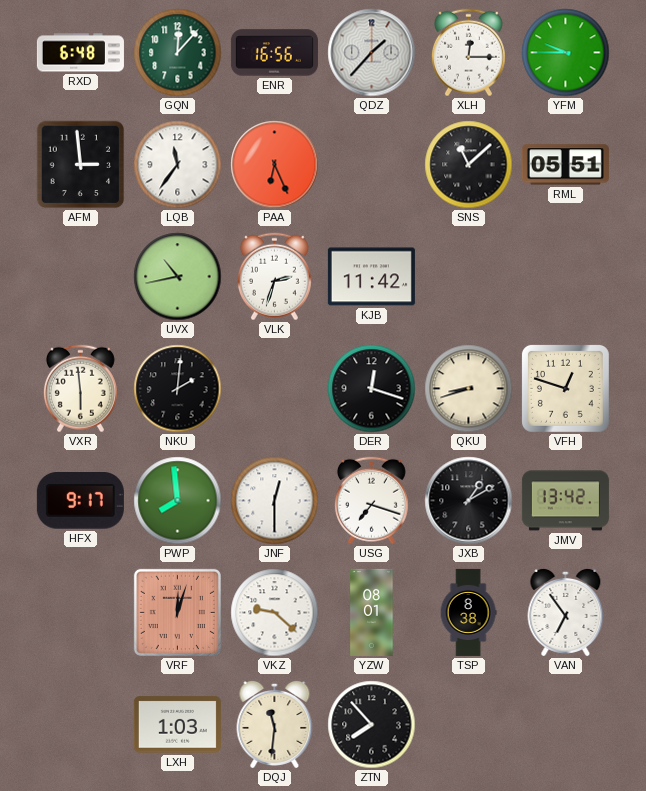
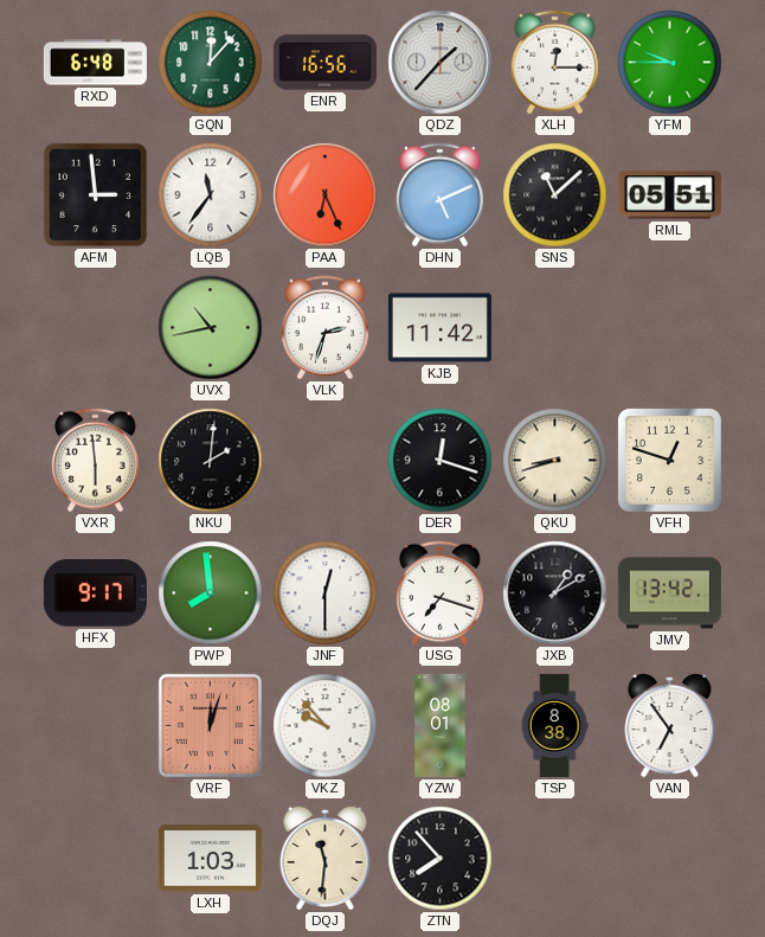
DHN: none -> 5:11
VKZ: 9:22 -> 9:53
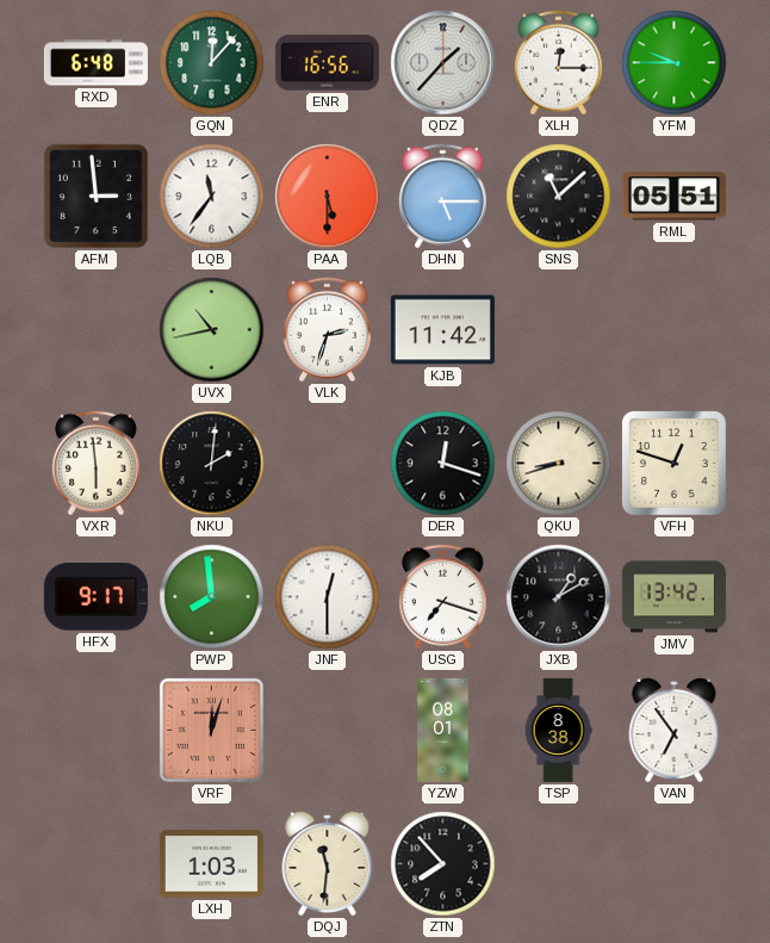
PAA: 6:26 -> 5:30
DHN: 5:11 -> 5:15
VKZ: 9:53 -> none
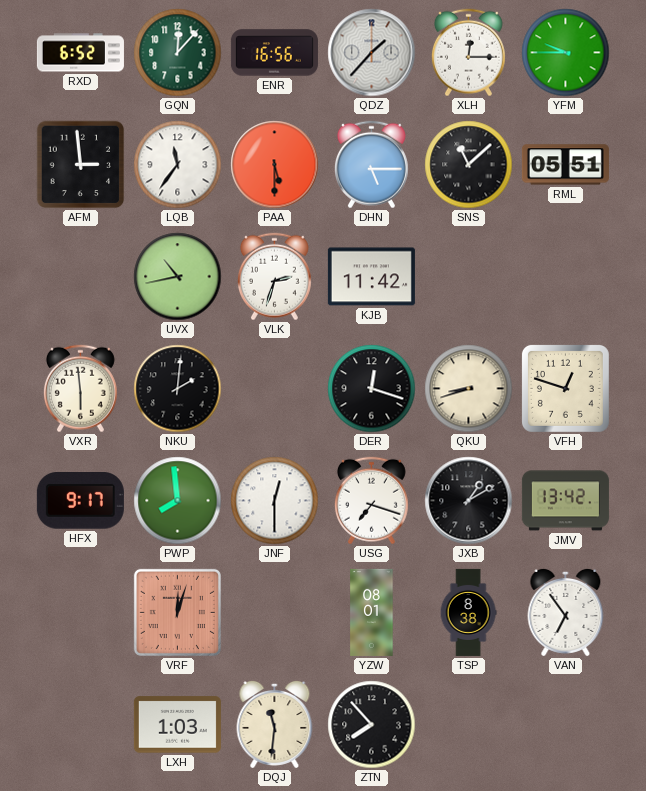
RXD: 6:48 -> 6:52
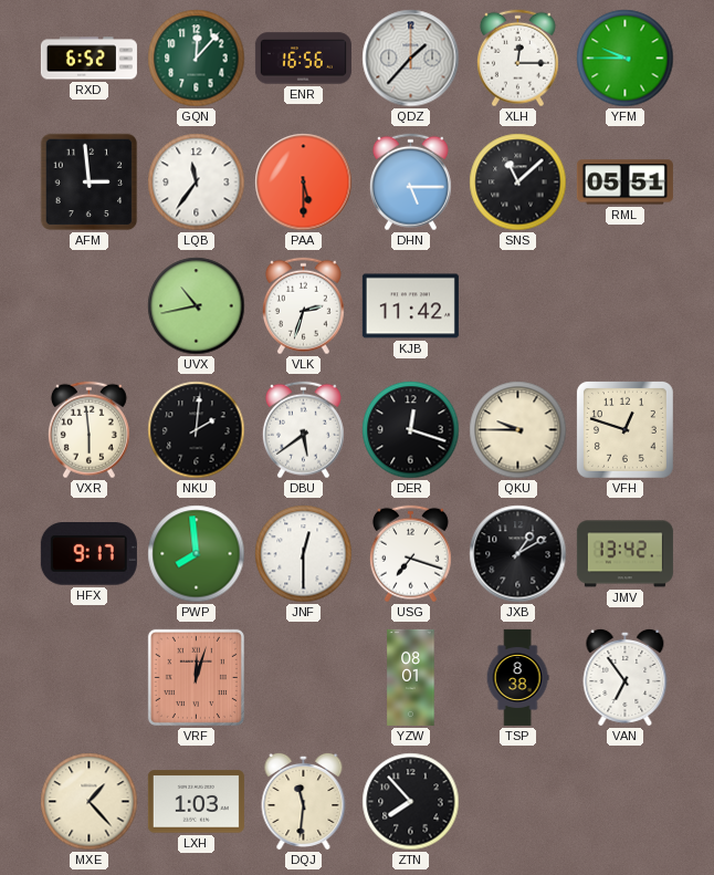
DBU: none -> 5:39
QKU: 8:42 -> 9:45
MXE: none -> 1:23
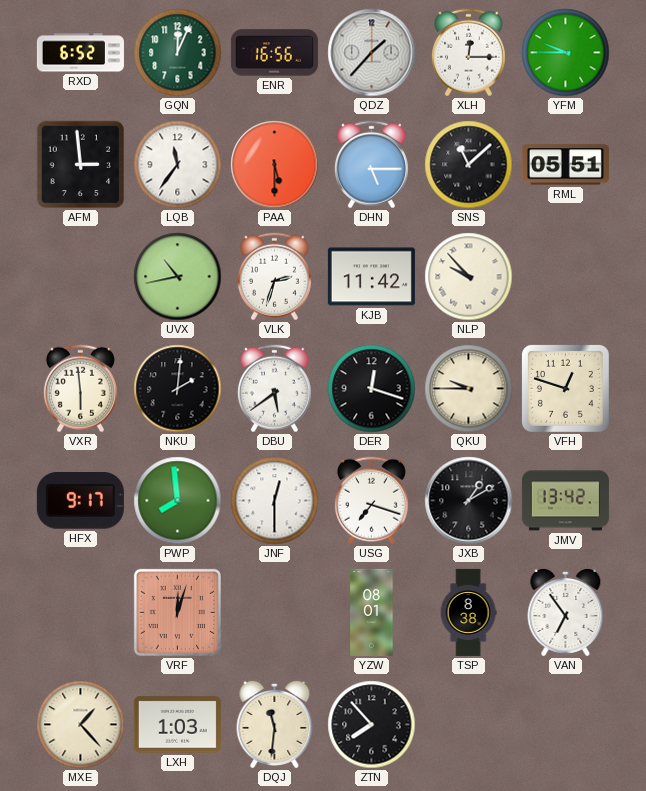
GQN: 12:07 -> 12:04
NLP: none -> 9:53
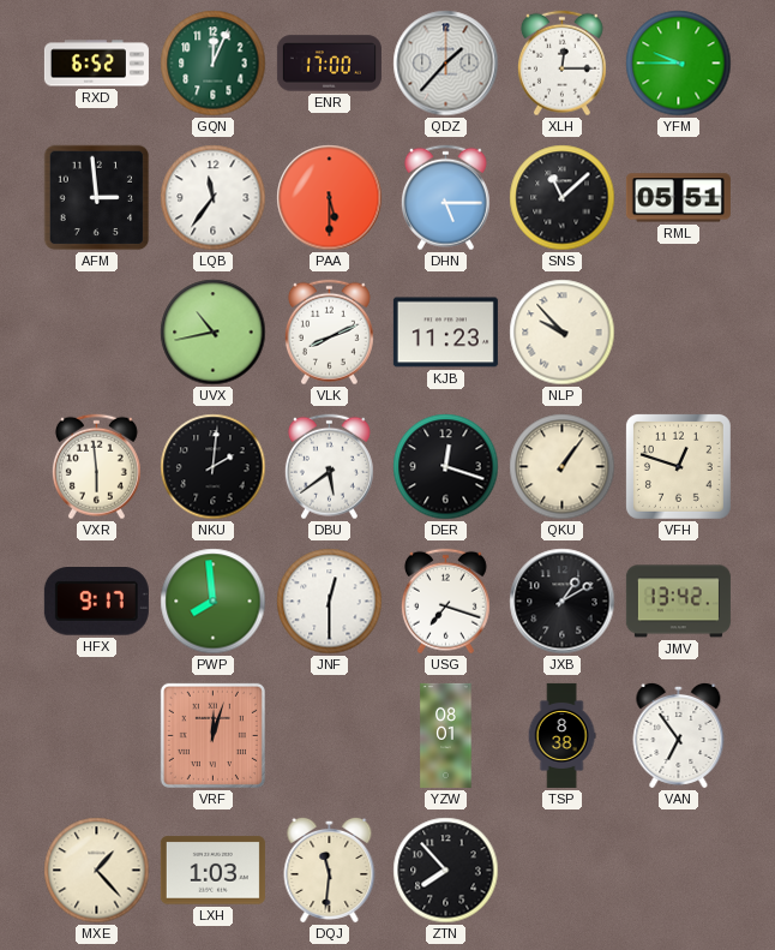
ENR: 16:56 -> 17:00
VLK: 2:33 -> 8:11
KJB: 11:42 -> 11:23
QKU: 9:45 -> 1:06
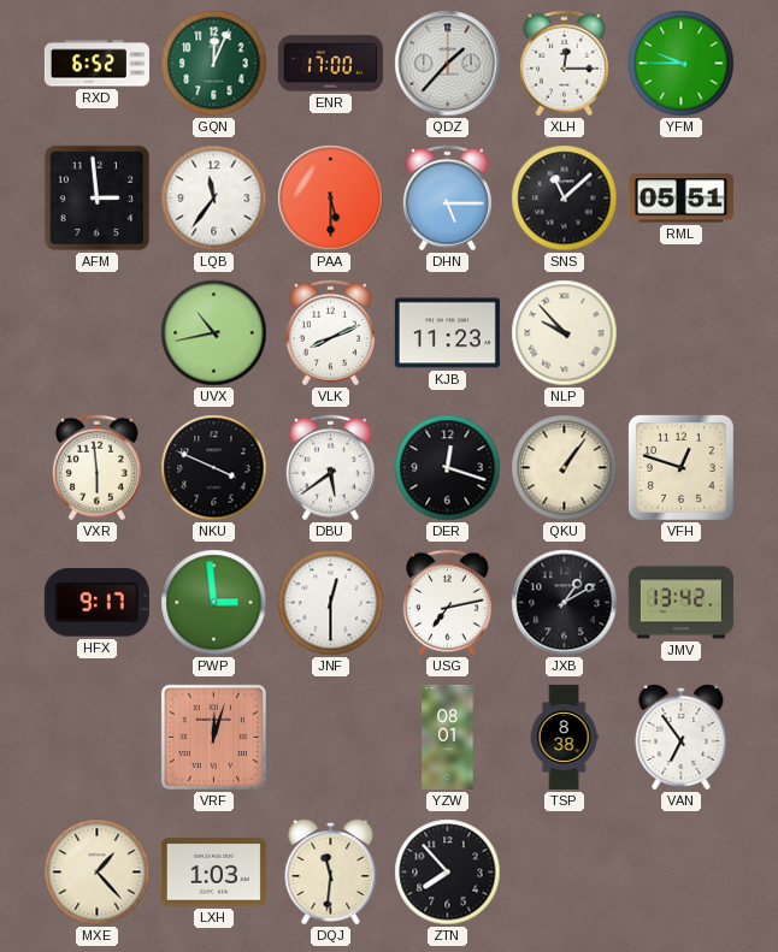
NKU: 2:01 -> 3:49
PWP: 7:59 -> 2:59
USG: 7:18 -> 7:13
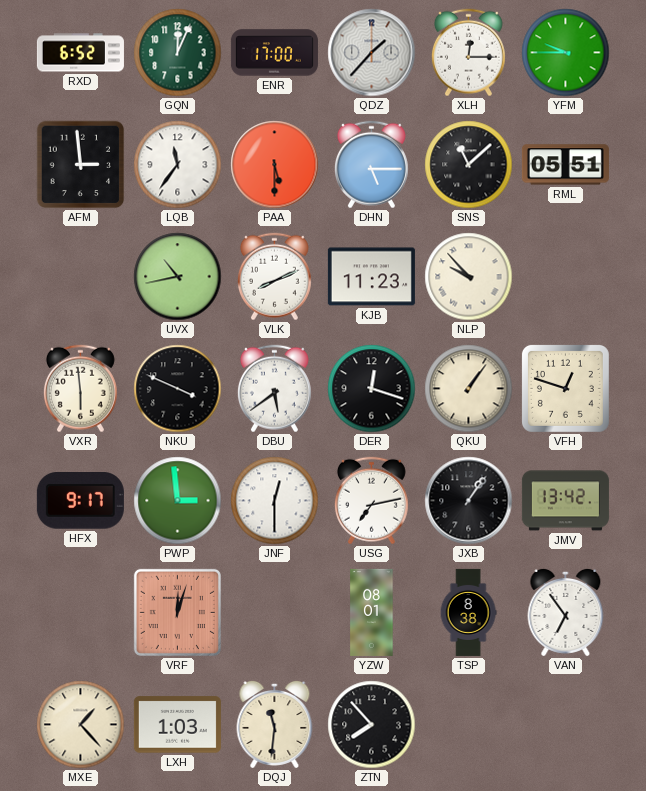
JXB: 1:10 -> 1:06
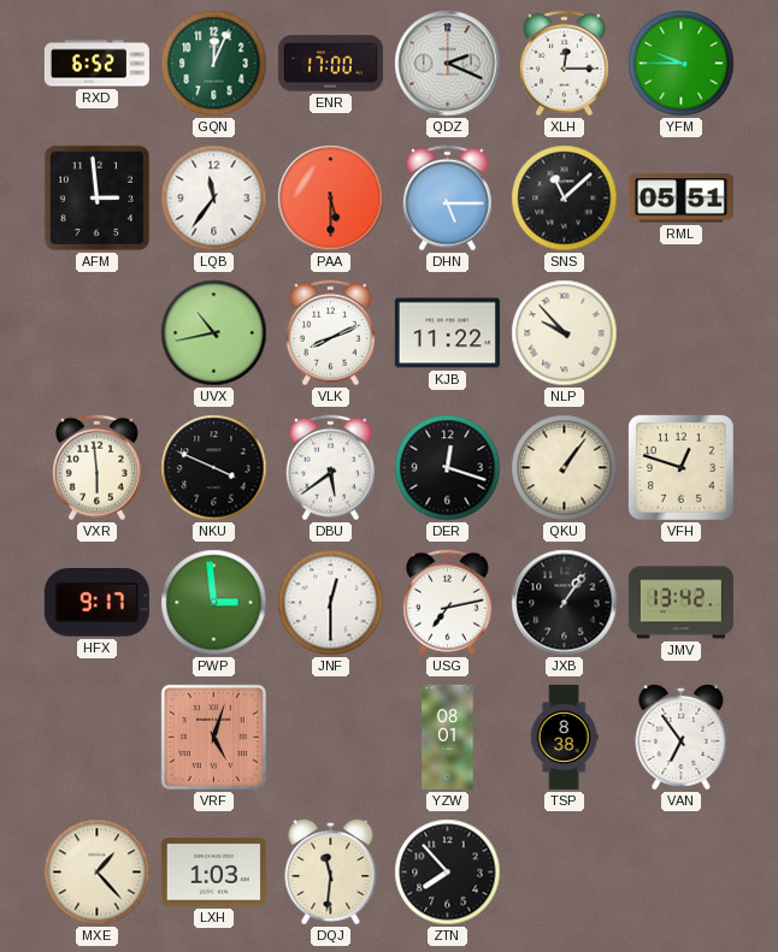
QDZ: 1:37 -> 2:19
KJB: 11:23 -> 11:22
VRF: 12:03 -> 5:03
